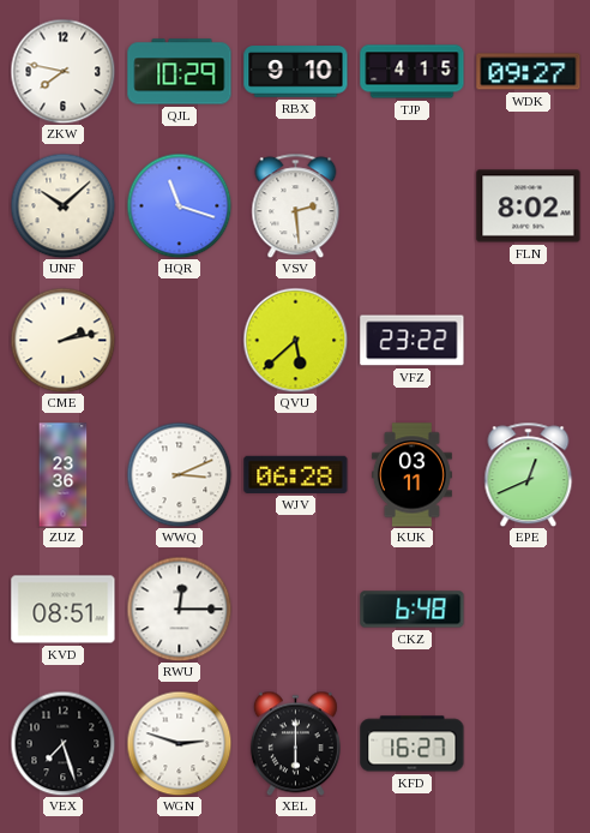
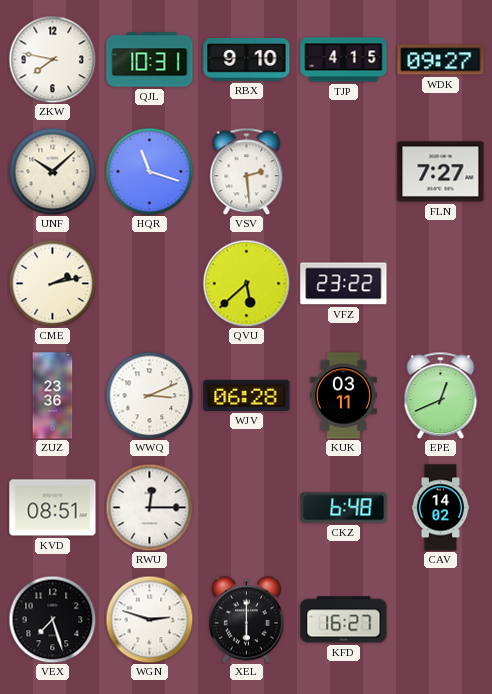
QJL: 10:29 -> 10:31
FLN: 8:02 -> 7:27
CAV: none -> 14:02
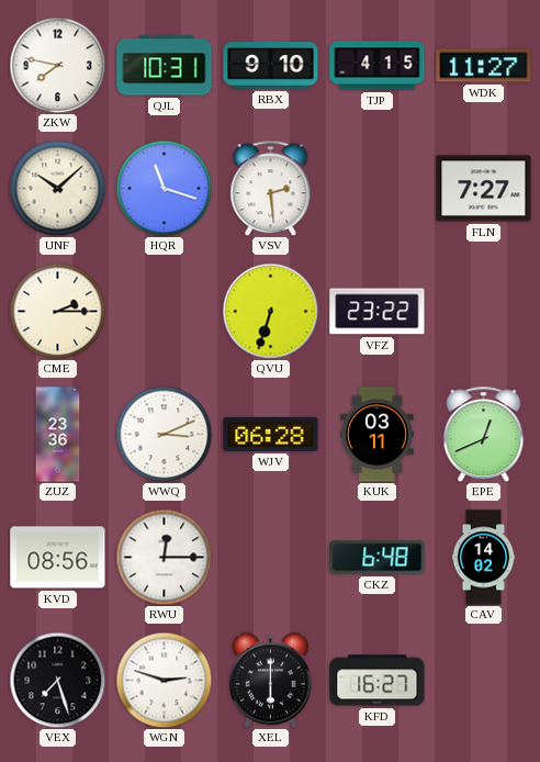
WDK: 09:27 -> 11:27
CME: 2:13 -> 2:15
QVU: 5:38 -> 6:33
KVD: 08:51 -> 08:56
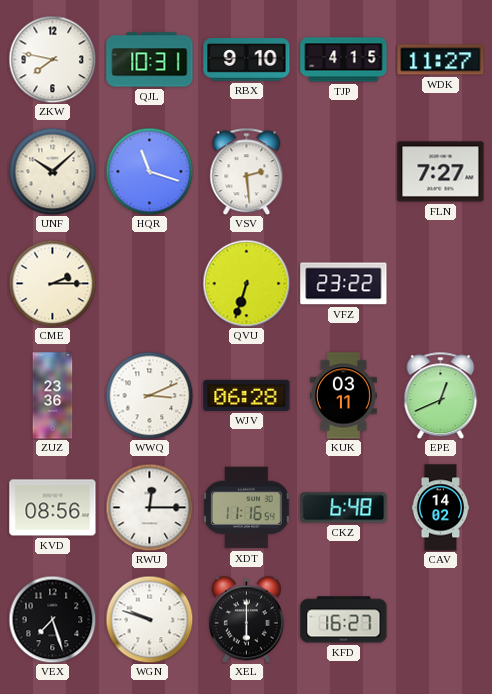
XDT: none -> 11:16
WGN: 2:48 -> 9:48
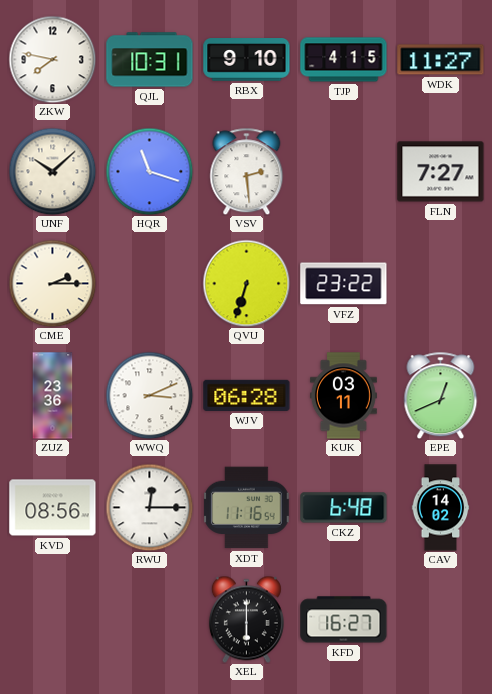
VEX: 7:27 -> none
WGN: 9:48 -> none
